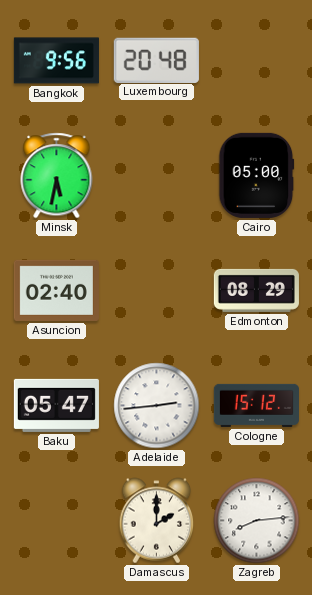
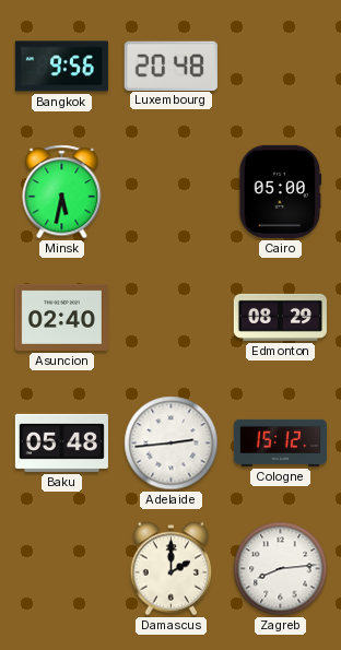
Baku: 05:47 -> 05:48
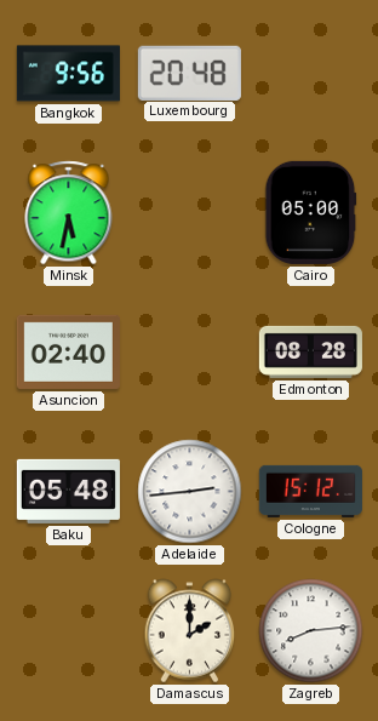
Edmonton: 08:29 -> 08:28
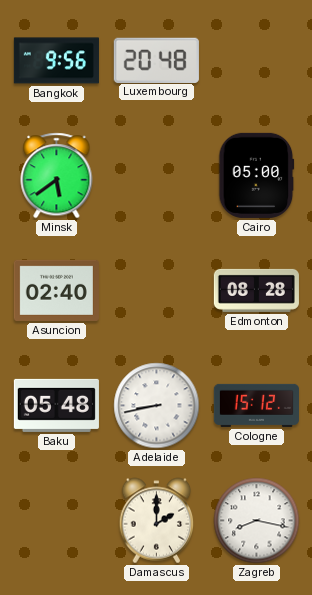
Minsk: 5:32 -> 5:39
Adelaide: 2:44 -> 8:43
Zagreb: 8:14 -> 8:17
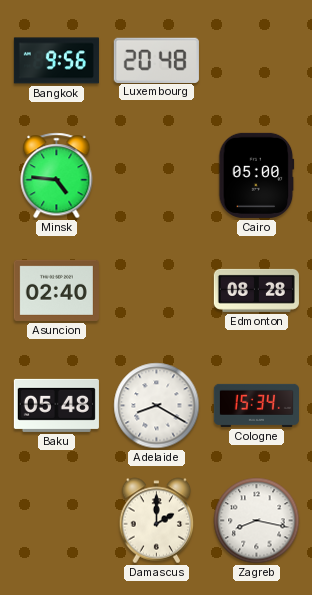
Minsk: 5:39 -> 4:46
Adelaide: 8:43 -> 8:20
Cologne: 15:12 -> 15:34
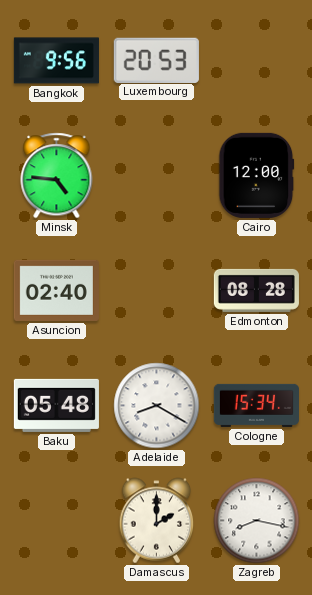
Luxembourg: 20:48 -> 20:53
Cairo: 05:00 -> 12:00
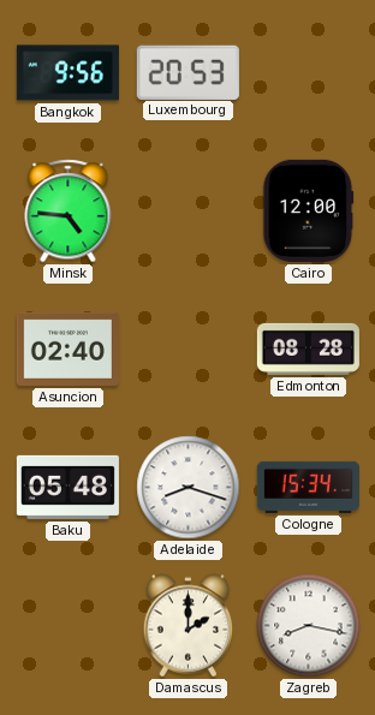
Adelaide: 8:20 -> 8:18
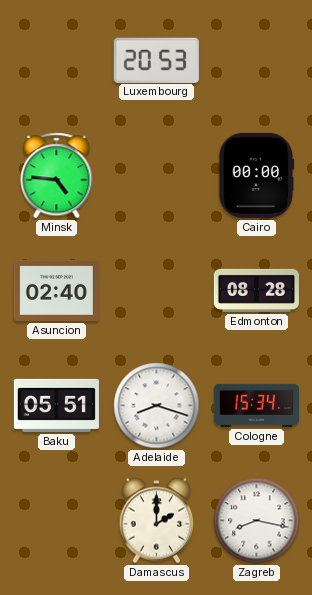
Bangkok: 9:56 -> none
Cairo: 12:00 -> 00:00
Baku: 05:48 -> 05:51
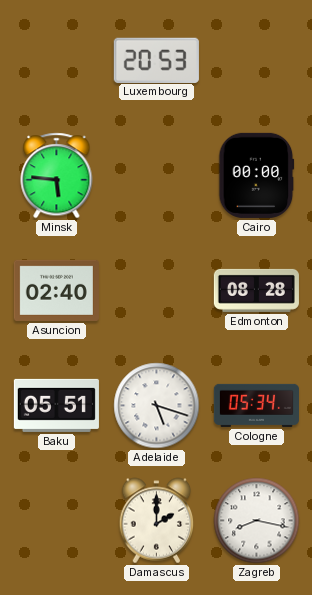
Minsk: 4:46 -> 5:46
Adelaide: 8:18 -> 5:18
Cologne: 15:34 -> 05:34
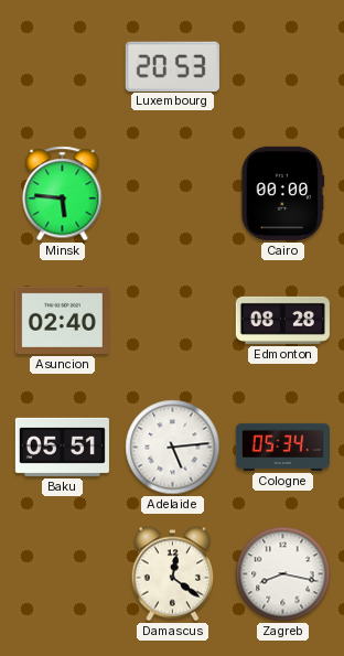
Adelaide: 5:18 -> 5:14
Damascus: 2:00 -> 12:21
